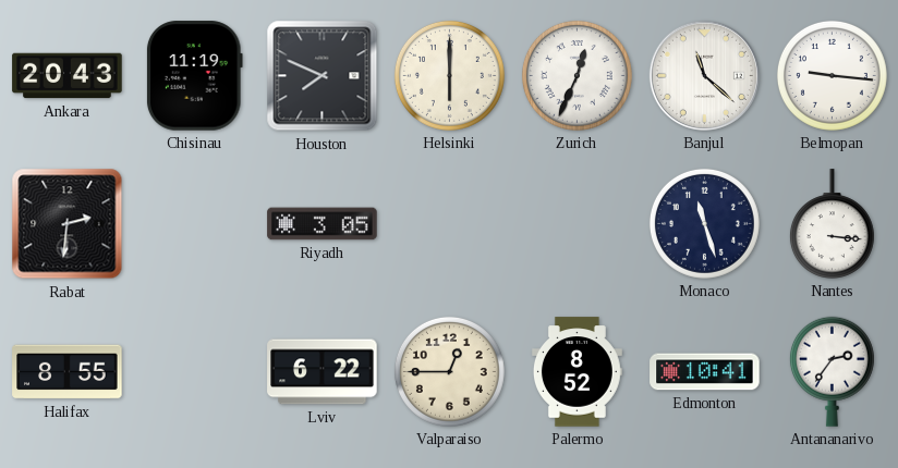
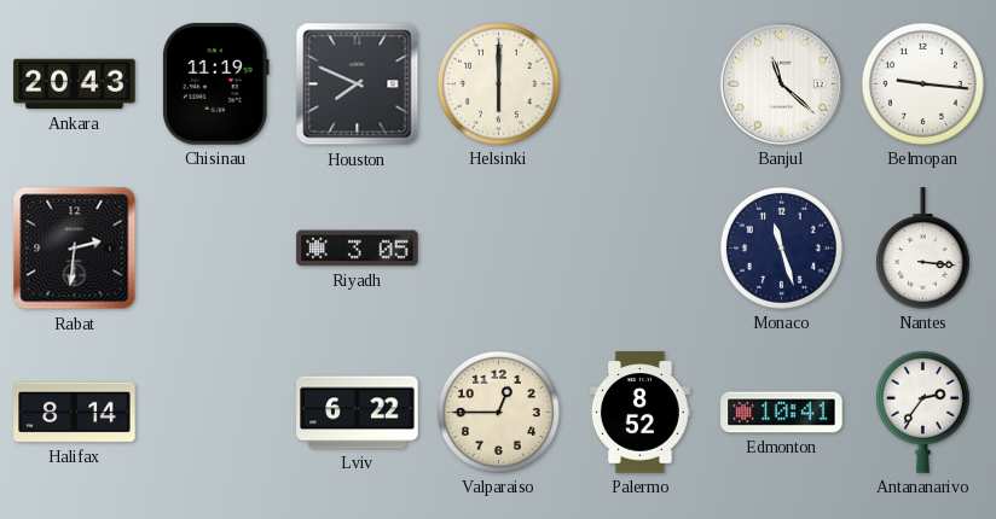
Zurich: 12:34 -> none
Halifax: 8:55 -> 8:14
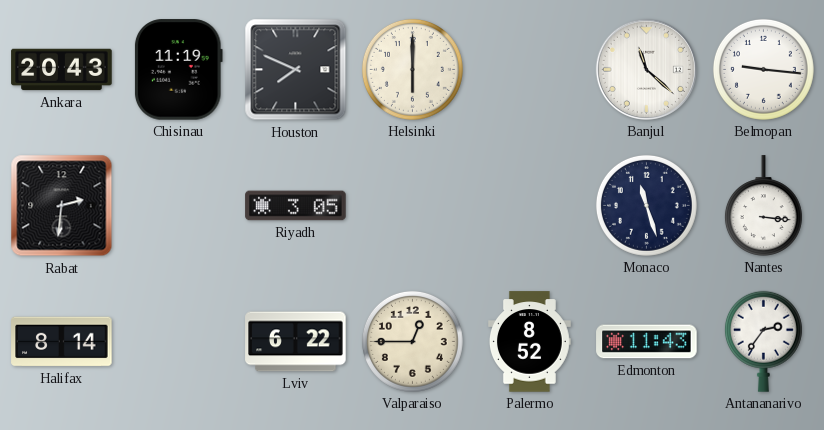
Edmonton: 10:41 -> 11:43
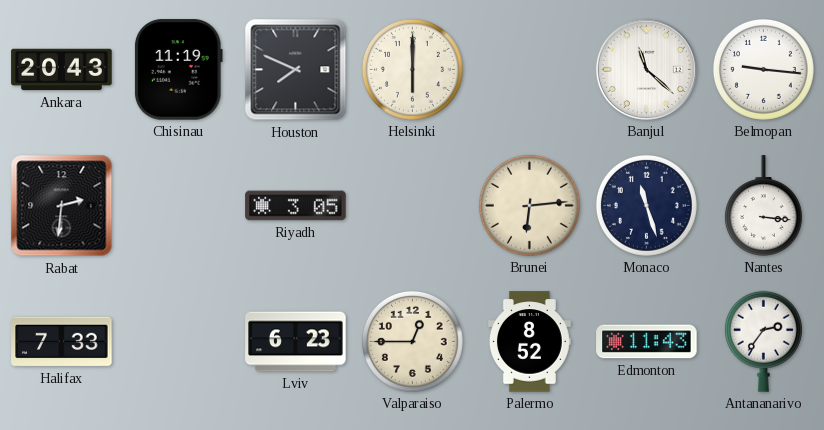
Brunei: none -> 6:14
Halifax: 8:14 -> 7:33
Lviv: 6:22 -> 6:23
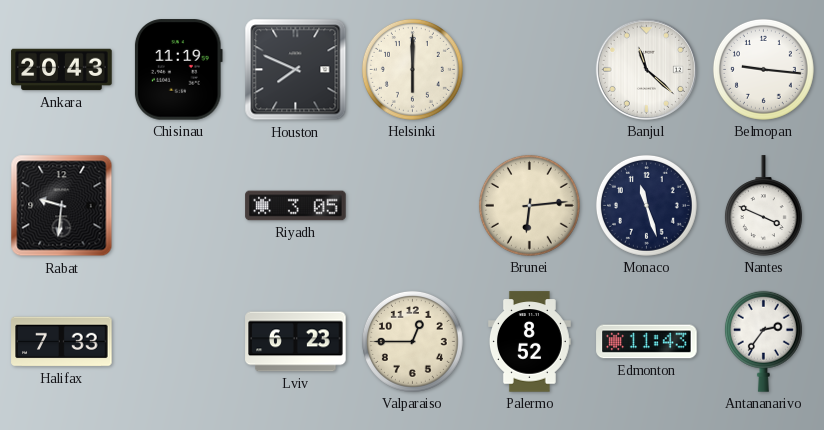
Rabat: 2:31 -> 9:31
Nantes: 3:16 -> 3:49
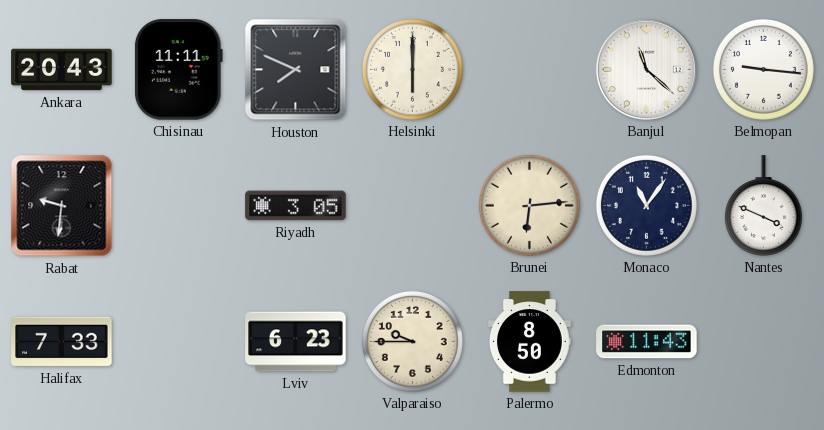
Chisinau: 11:19 -> 11:11
Monaco: 11:27 -> 11:06
Valparaiso: 12:45 -> 9:45
Palermo: 8:52 -> 8:50
Antananarivo: 2:36 -> none
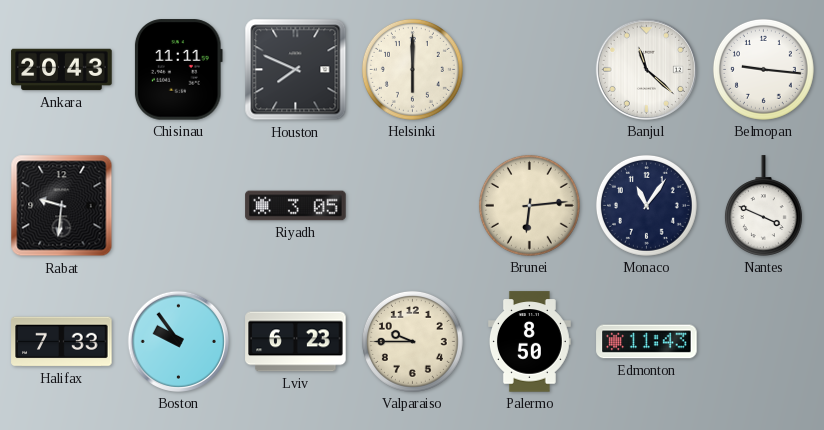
Boston: none -> 9:54
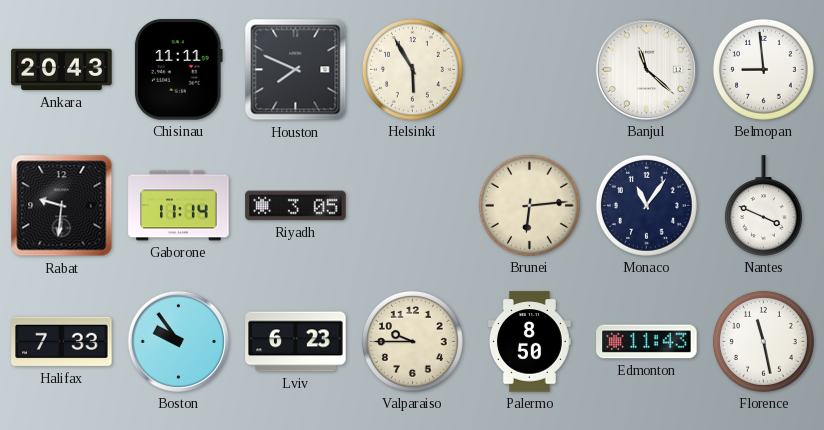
Helsinki: 6:00 -> 5:55
Belmopan: 9:16 -> 8:59
Gaborone: none -> 11:14
Florence: none -> 11:28
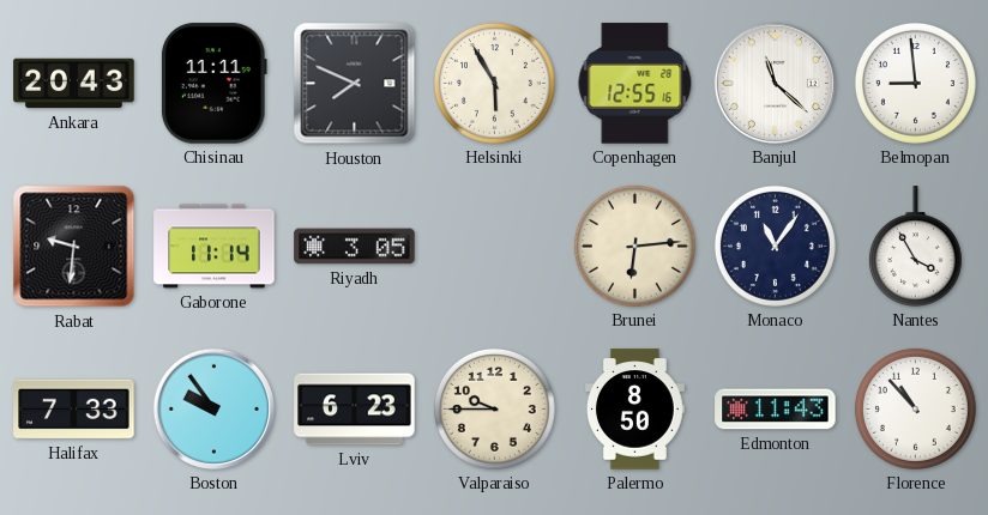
Copenhagen: none -> 12:55
Nantes: 3:49 -> 3:55
Florence: 11:28 -> 10:53
